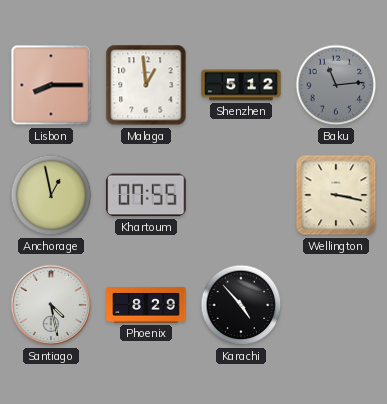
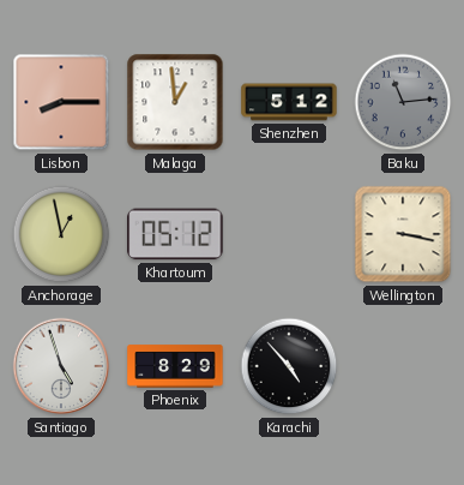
Khartoum: 07:55 -> 05:12
Santiago: 4:28 -> 4:57
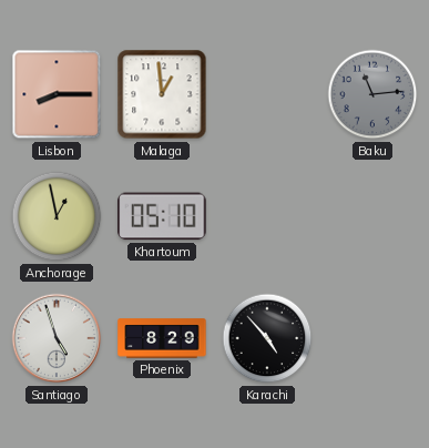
Shenzhen: 5:12 -> none
Khartoum: 05:12 -> 05:10
Wellington: 3:17 -> none
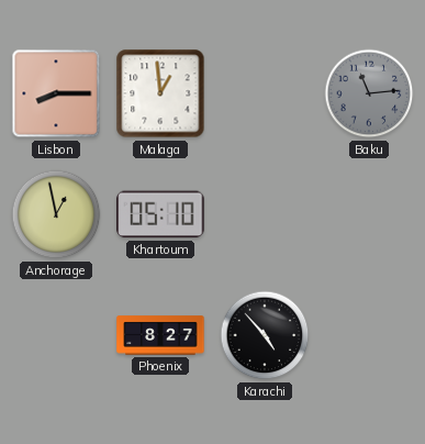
Santiago: 4:57 -> none
Phoenix: 8:29 -> 8:27
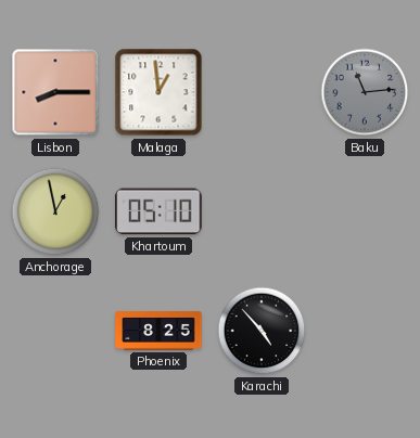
Phoenix: 8:27 -> 8:25
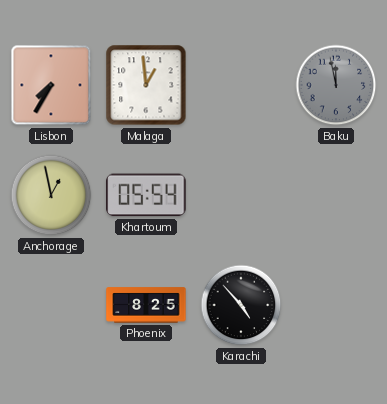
Lisbon: 8:15 -> 7:35
Baku: 11:14 -> 11:58
Khartoum: 05:10 -> 05:54
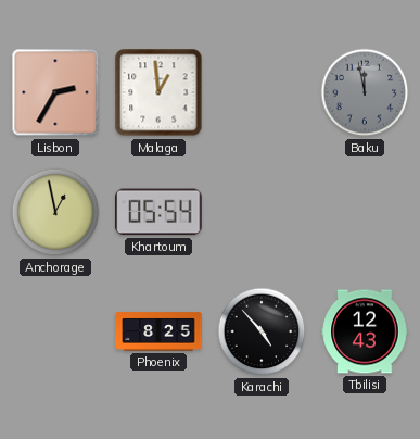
Lisbon: 7:35 -> 2:35
Tbilisi: none -> 12:43
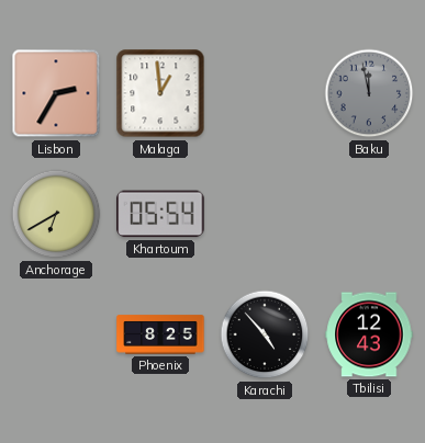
Anchorage: 12:58 -> 6:40
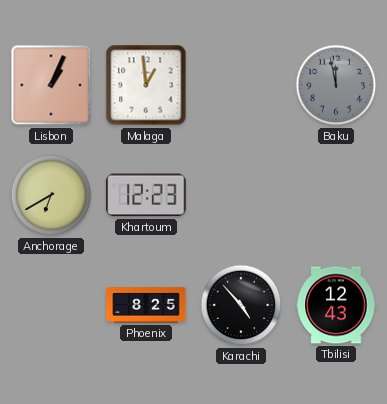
Lisbon: 2:35 -> 1:04
Khartoum: 05:54 -> 12:23
